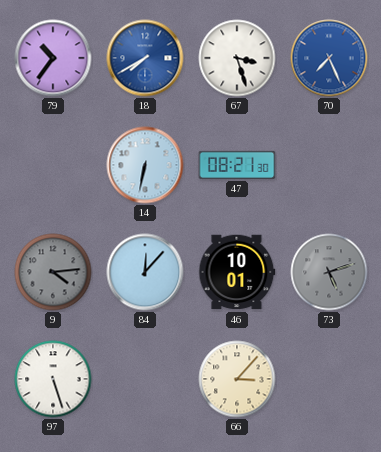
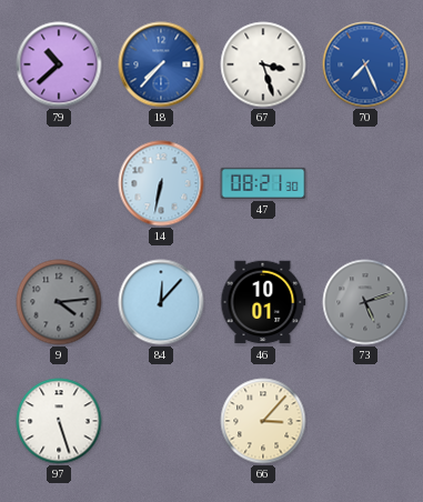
79: 10:36 -> 10:38
18: 7:40 -> 7:37
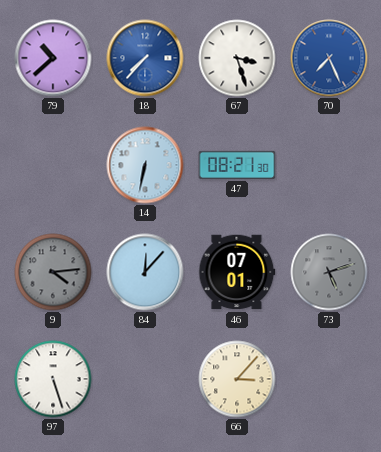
46: 10:01 -> 07:01
